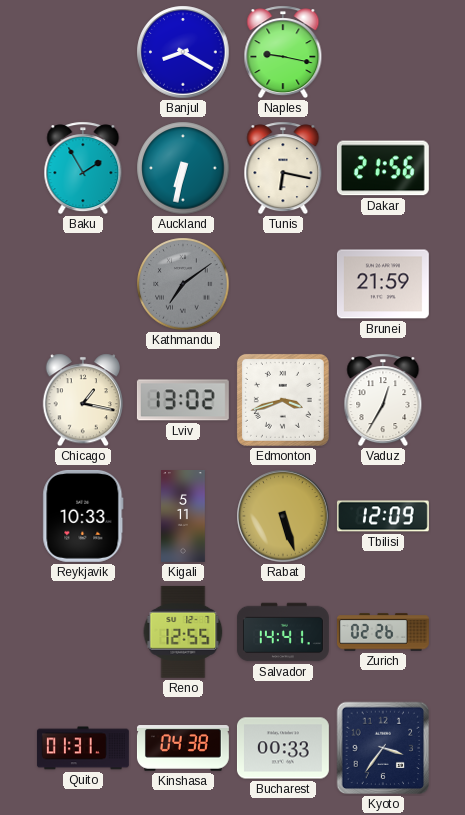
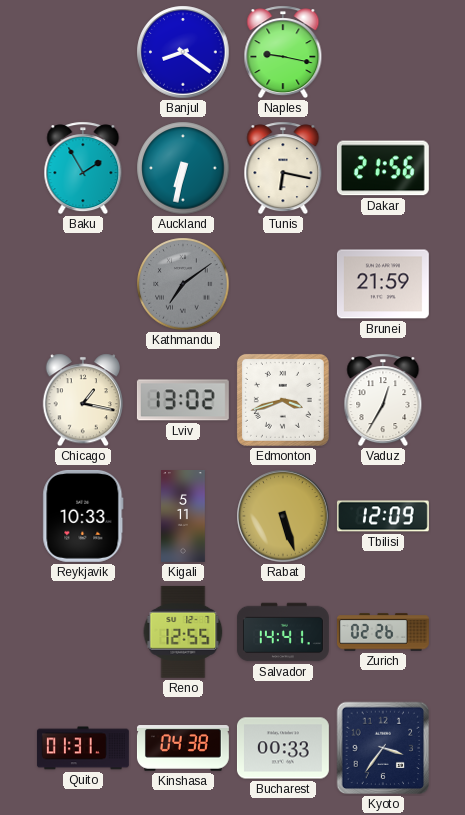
Banjul: 8:20 -> 8:21
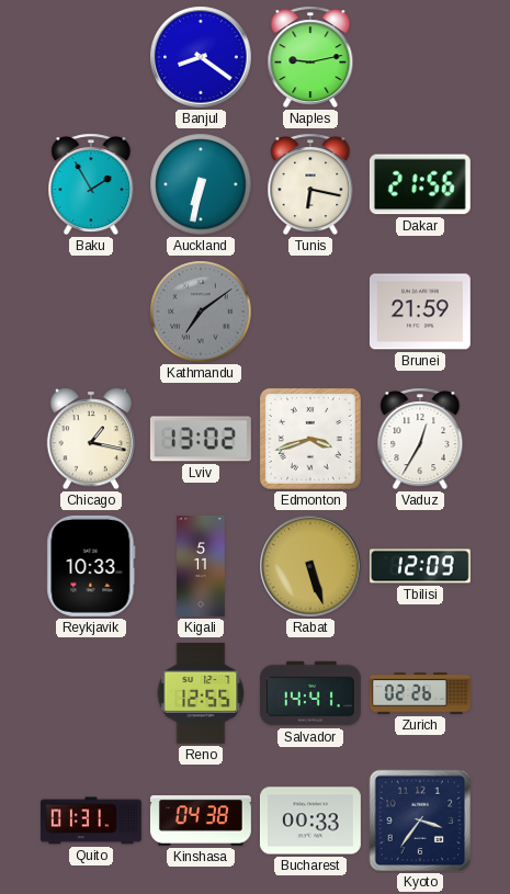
Naples: 9:17 -> 9:13
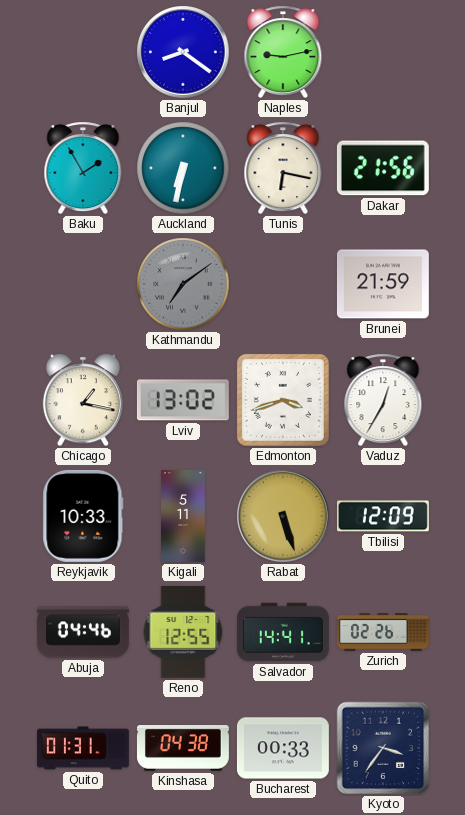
Abuja: none -> 04:46
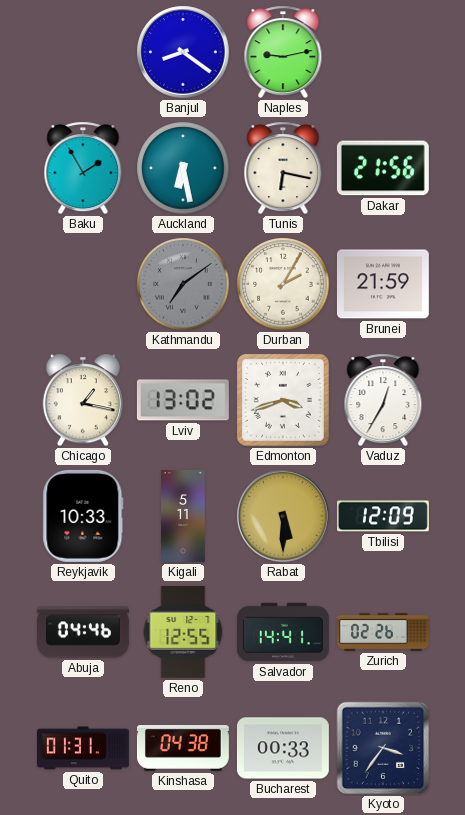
Auckland: 6:32 -> 6:28
Durban: none -> 2:05
Rabat: 5:27 -> 5:30
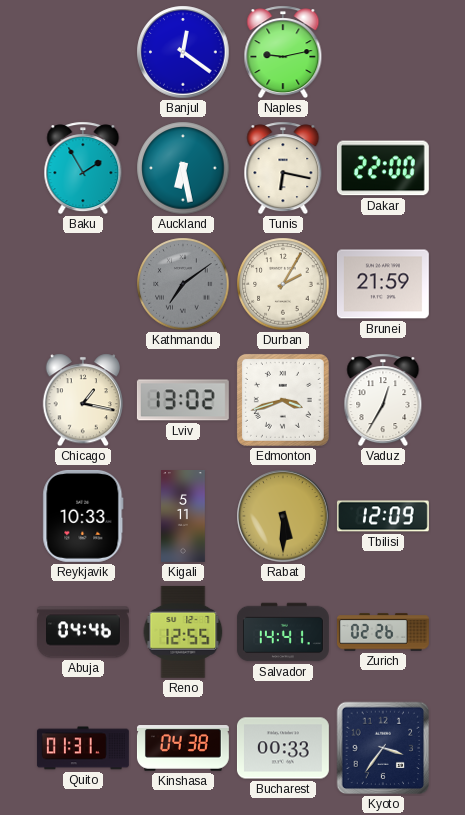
Banjul: 8:21 -> 12:21
Dakar: 21:56 -> 22:00
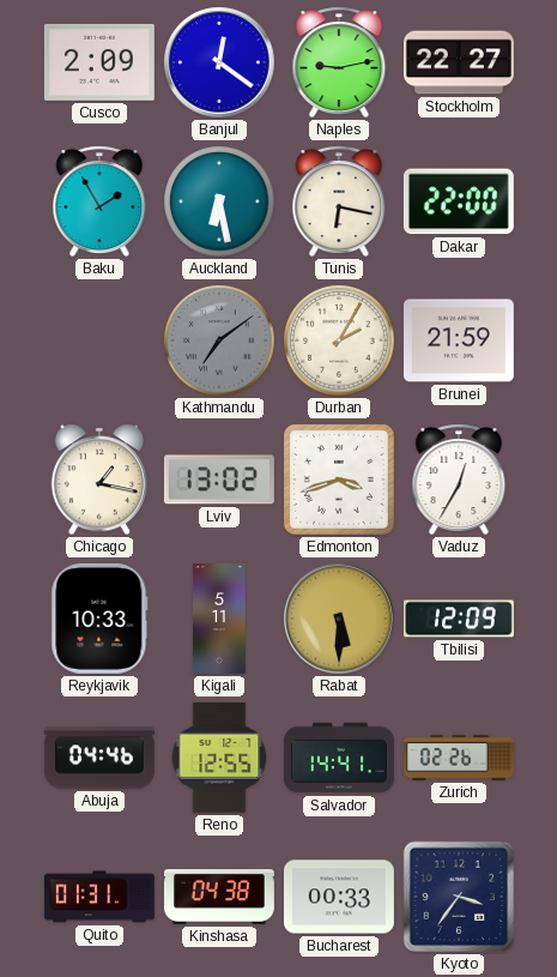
Cusco: none -> 2:09
Stockholm: none -> 22:27
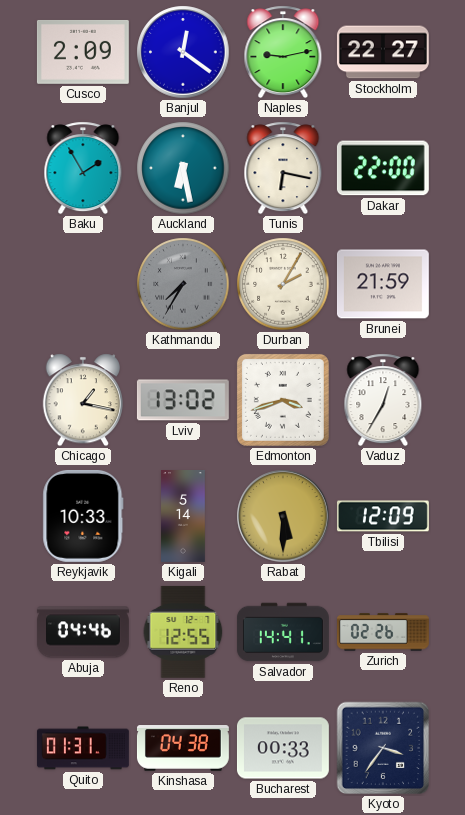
Kathmandu: 7:09 -> 7:35
Kigali: 5:11 -> 5:14
